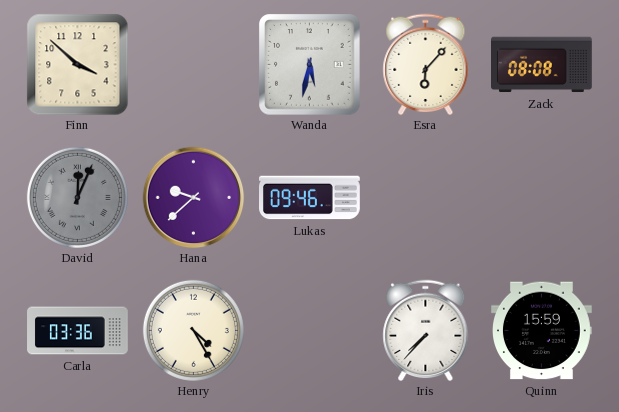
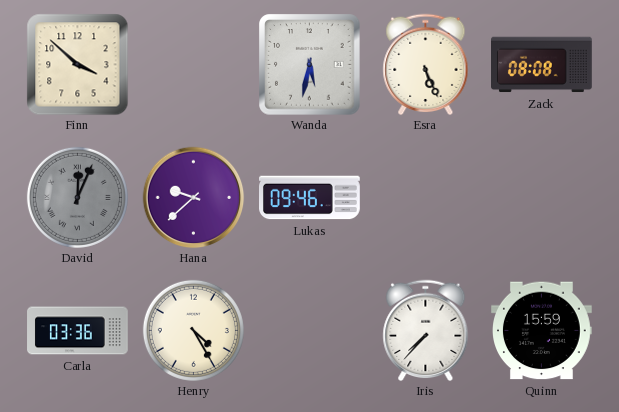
Esra: 6:07 -> 5:26
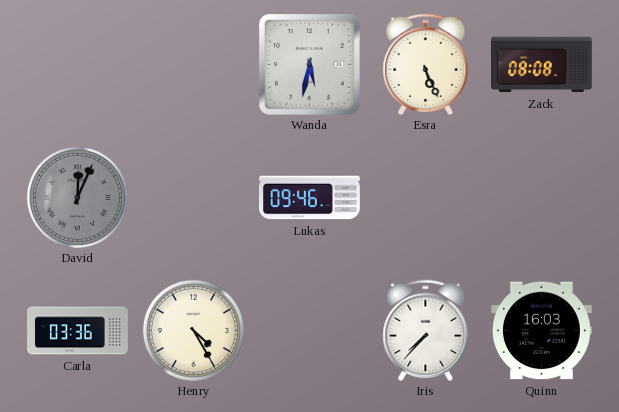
Finn: 3:52 -> none
Hana: 9:38 -> none
Quinn: 15:59 -> 16:03
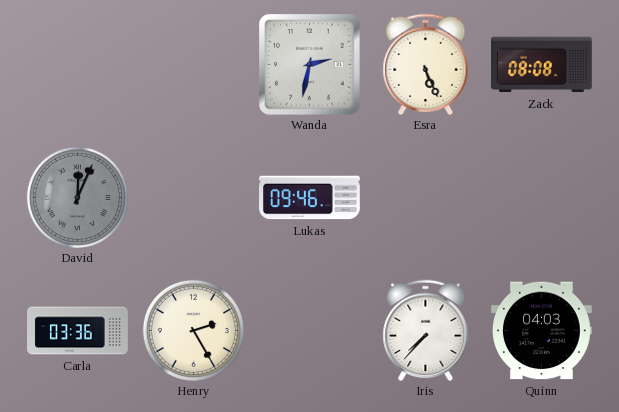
Wanda: 5:32 -> 2:32
Henry: 4:25 -> 2:25
Quinn: 16:03 -> 04:03
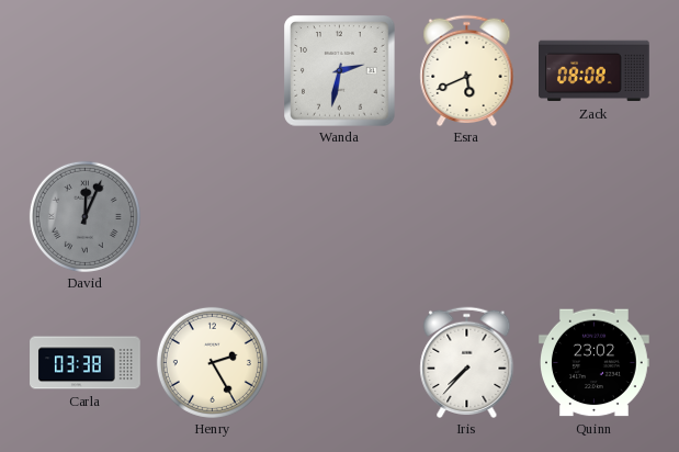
Esra: 5:26 -> 5:41
Lukas: 09:46 -> none
Carla: 03:36 -> 03:38
Quinn: 04:03 -> 23:02
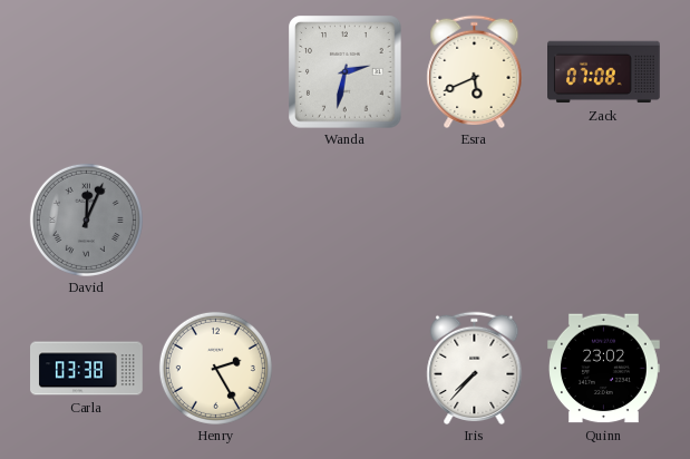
Zack: 08:08 -> 07:08
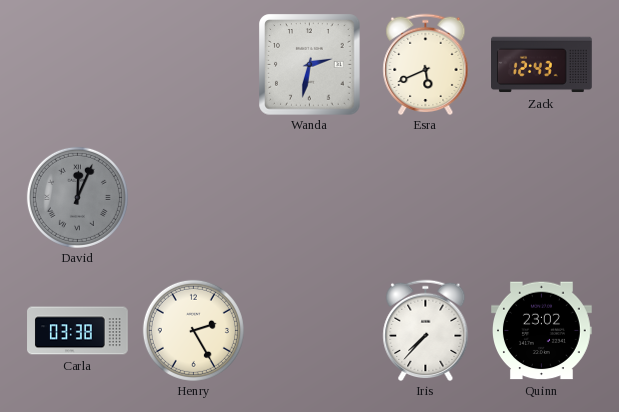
Zack: 07:08 -> 12:43
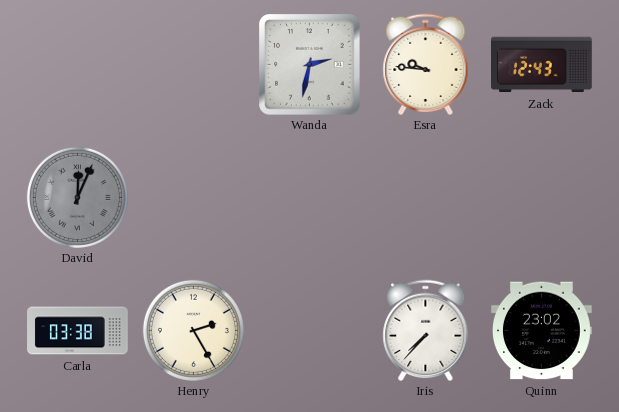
Esra: 5:41 -> 9:46
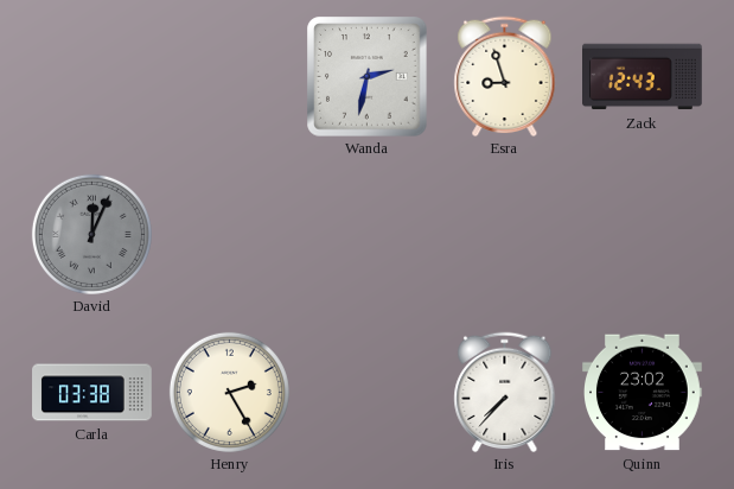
Esra: 9:46 -> 8:57
